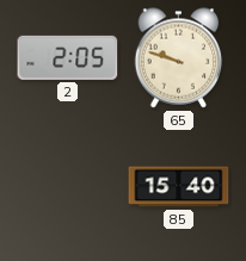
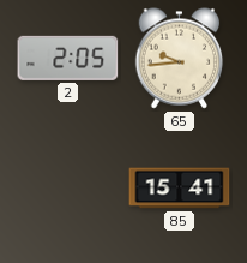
65: 9:48 -> 9:44
85: 15:40 -> 15:41
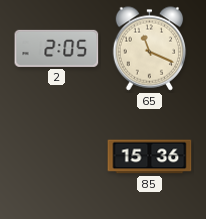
65: 9:44 -> 11:19
85: 15:41 -> 15:36
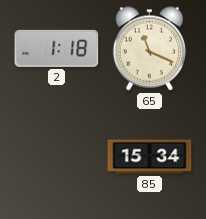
2: 2:05 -> 1:18
85: 15:36 -> 15:34
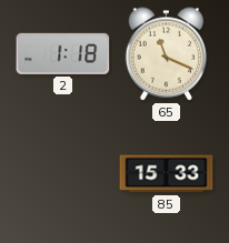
85: 15:34 -> 15:33
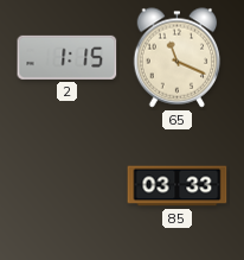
2: 1:18 -> 1:15
85: 15:33 -> 03:33
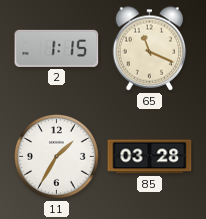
11: none -> 1:35
85: 03:33 -> 03:28
